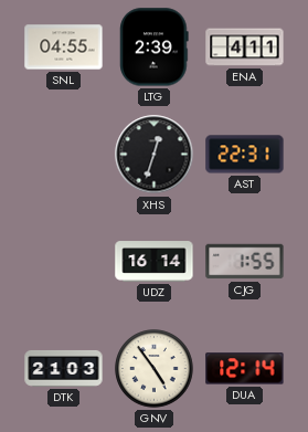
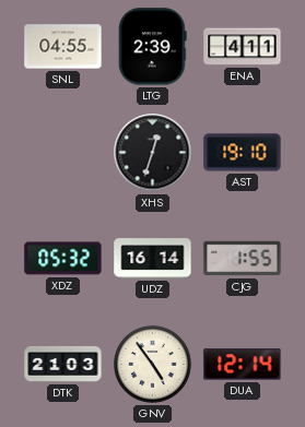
AST: 22:31 -> 19:10
XDZ: none -> 05:32
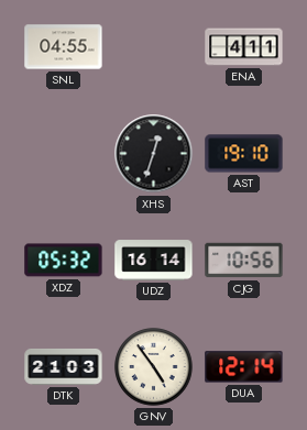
LTG: 2:39 -> none
CJG: 1:55 -> 10:56
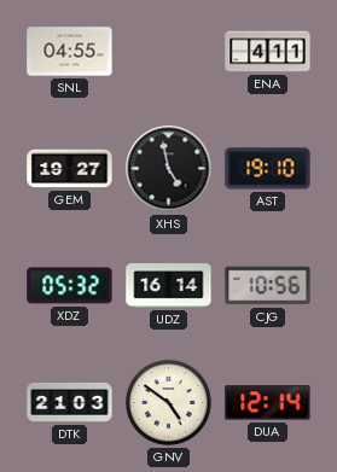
GEM: none -> 19:27
XHS: 12:33 -> 4:58
GNV: 4:54 -> 4:51
